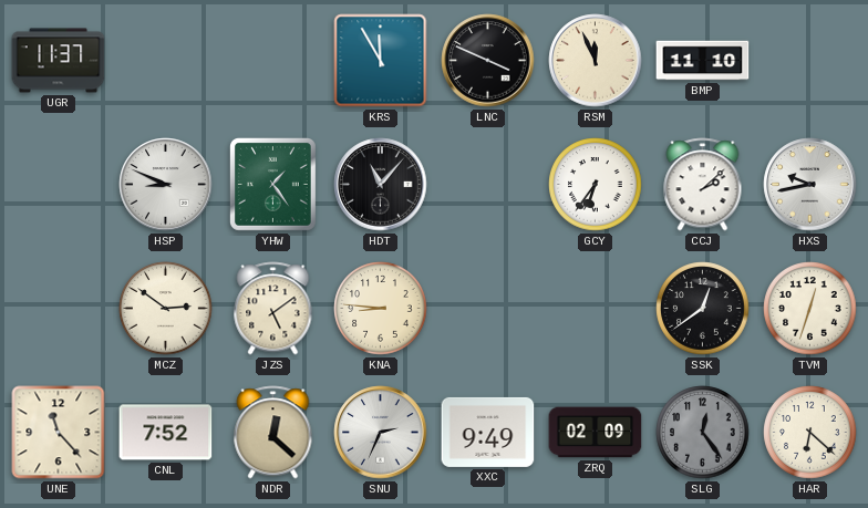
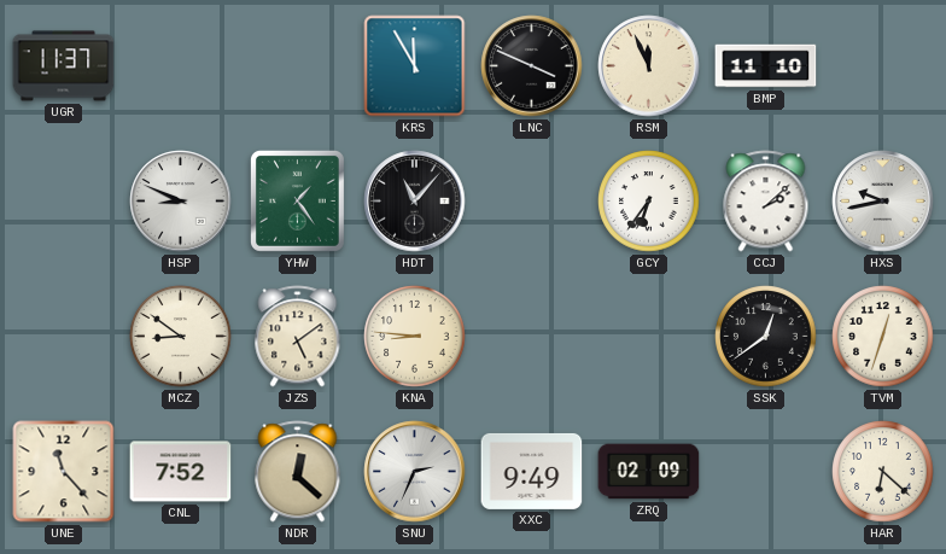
MCZ: 2:51 -> 8:51
SLG: 12:24 -> none
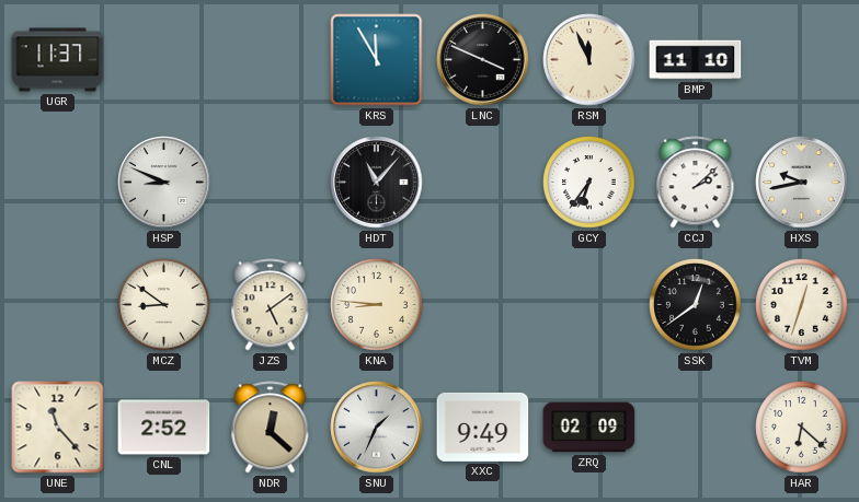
YHW: 1:24 -> none
CNL: 7:52 -> 2:52
SNU: 2:34 -> 1:34
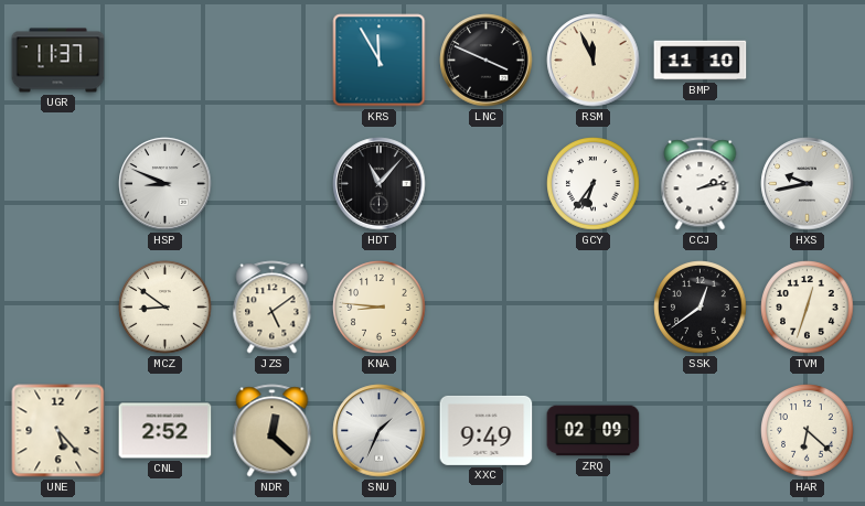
CCJ: 2:08 -> 2:13
UNE: 11:23 -> 5:23
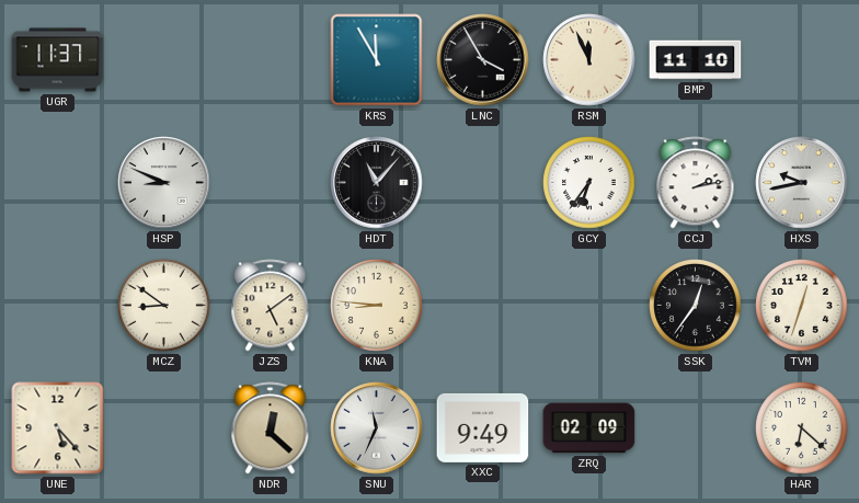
LNC: 3:49 -> 3:55
SSK: 12:39 -> 12:36
CNL: 2:52 -> none
SNU: 1:34 -> 11:34
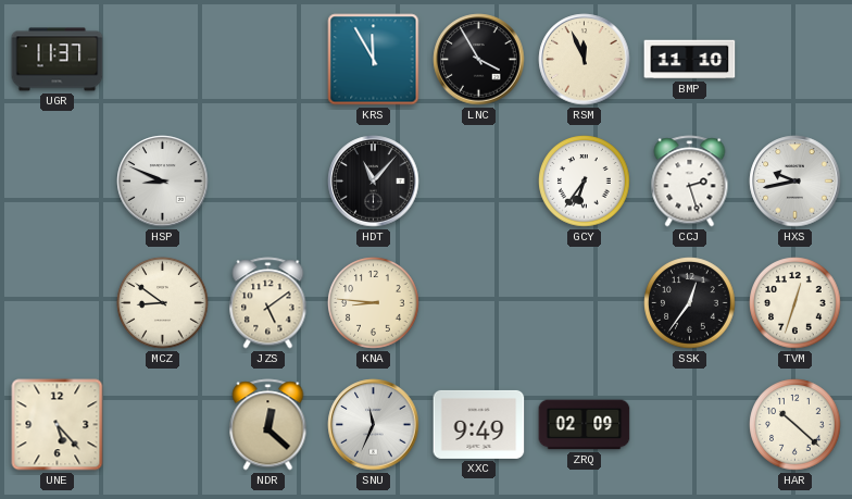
CCJ: 2:13 -> 2:27
HAR: 6:22 -> 10:22
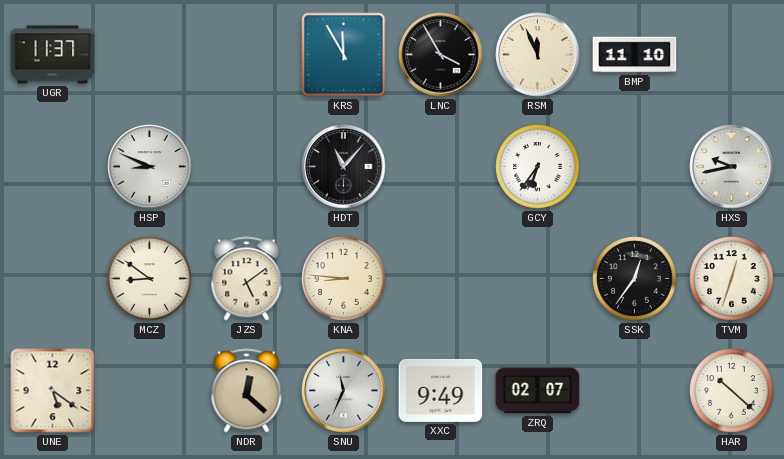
CCJ: 2:27 -> none
UNE: 5:23 -> 5:21
ZRQ: 02:09 -> 02:07
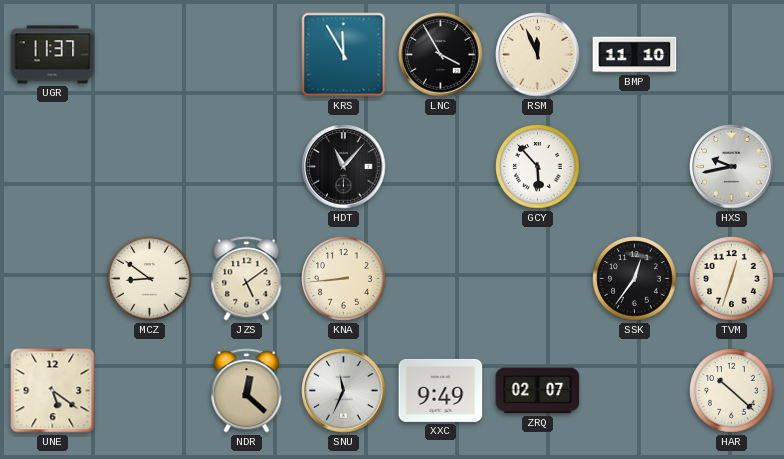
HSP: 8:49 -> none
GCY: 6:36 -> 5:53
KNA: 8:46 -> 8:44
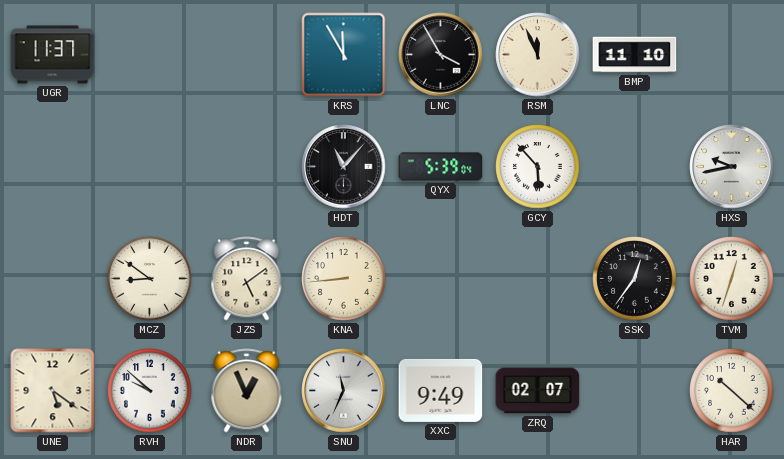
QYX: none -> 5:39
RVH: none -> 9:52
NDR: 12:22 -> 12:56
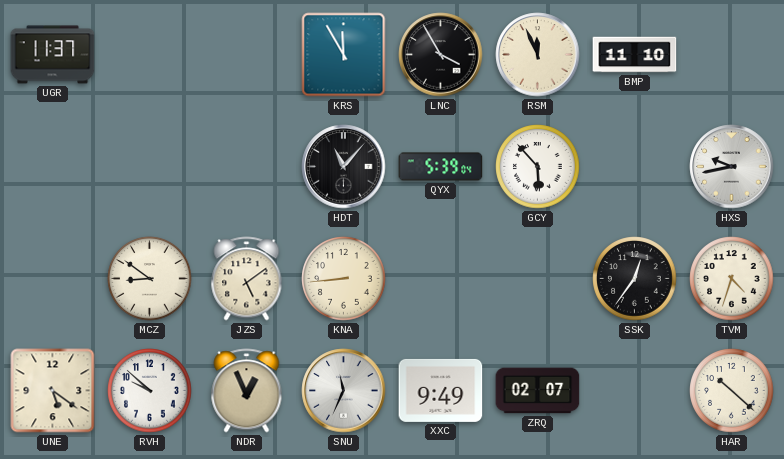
TVM: 12:33 -> 4:33
